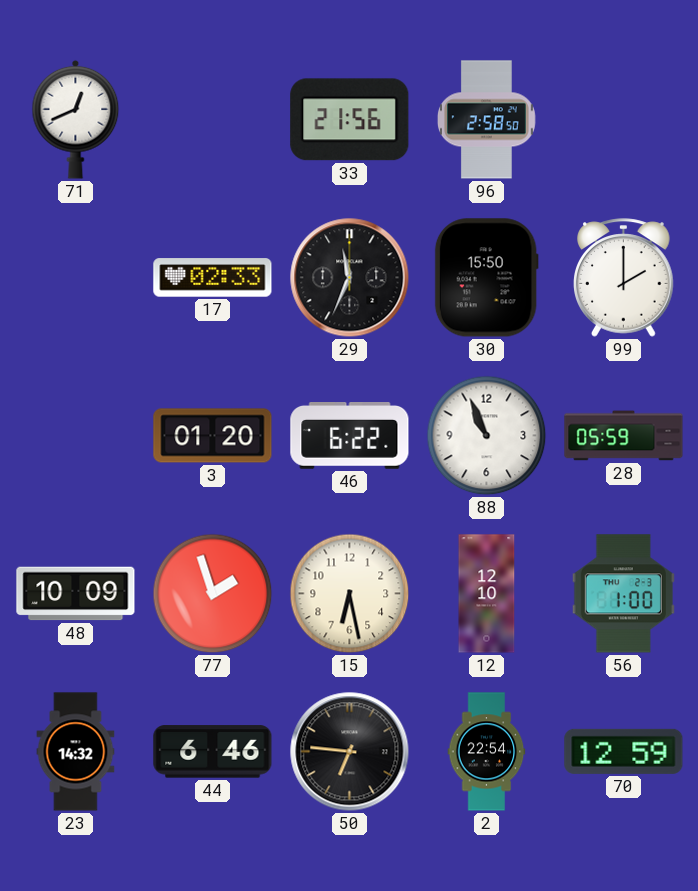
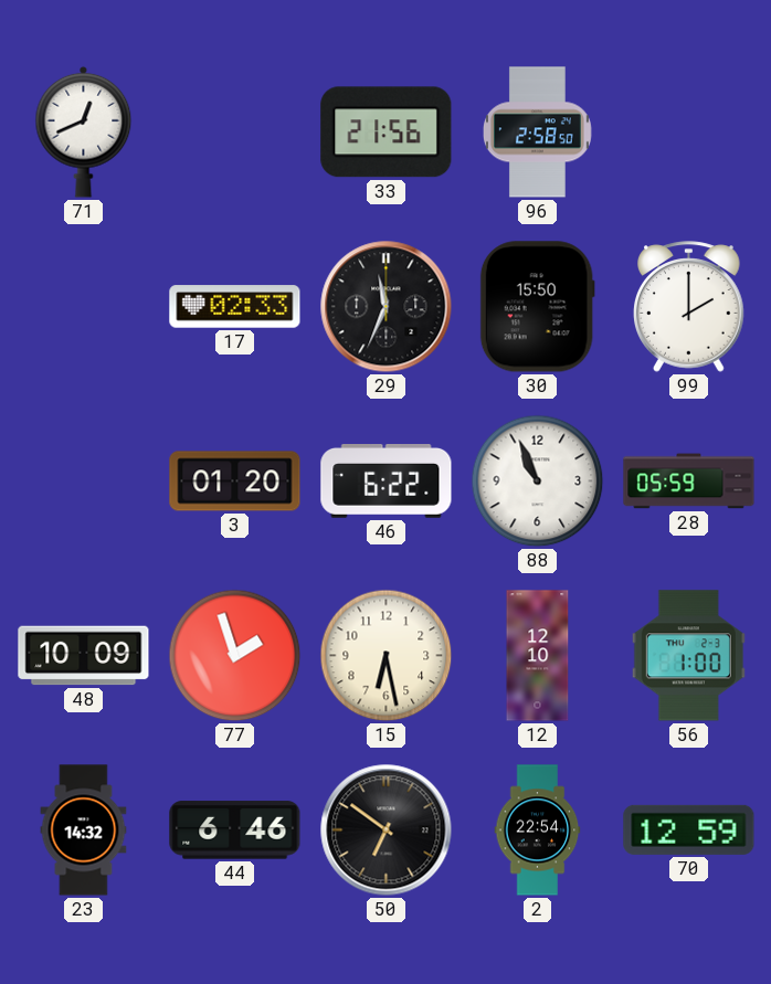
50: 6:46 -> 6:51
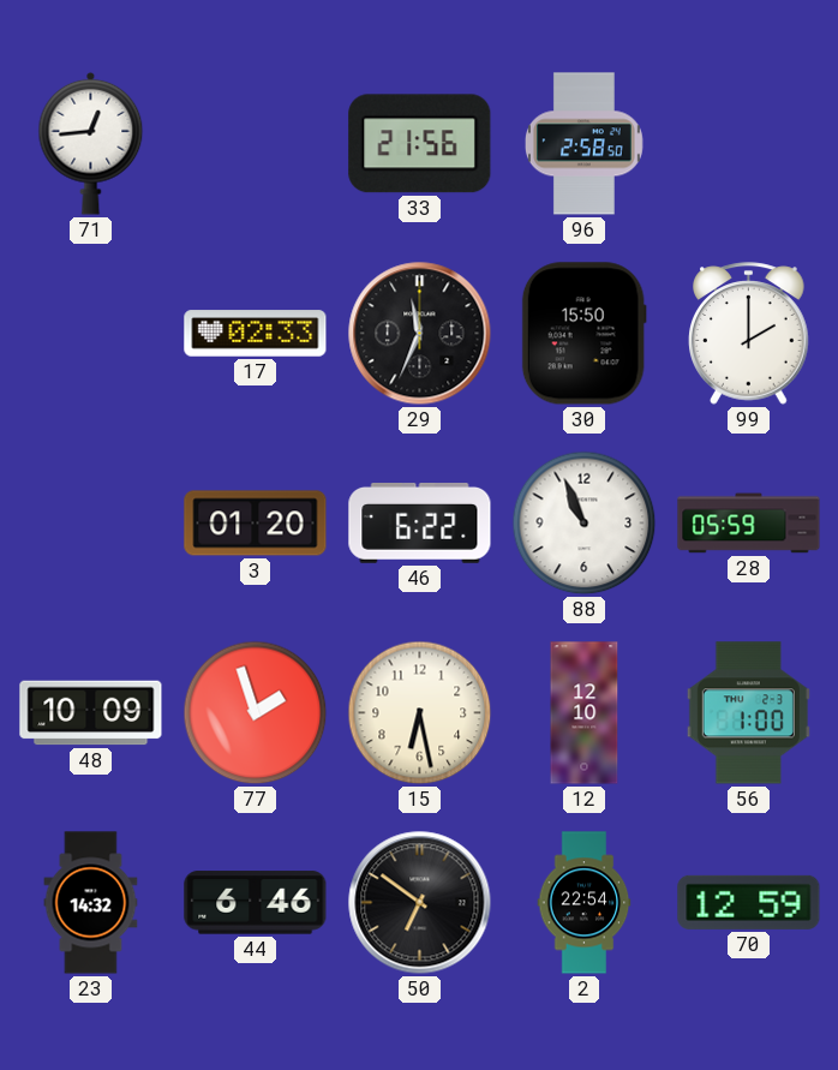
71: 12:41 -> 12:44
